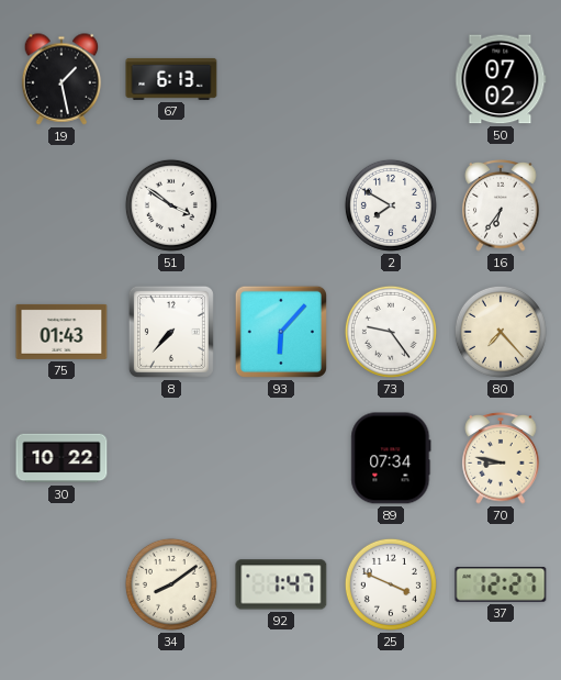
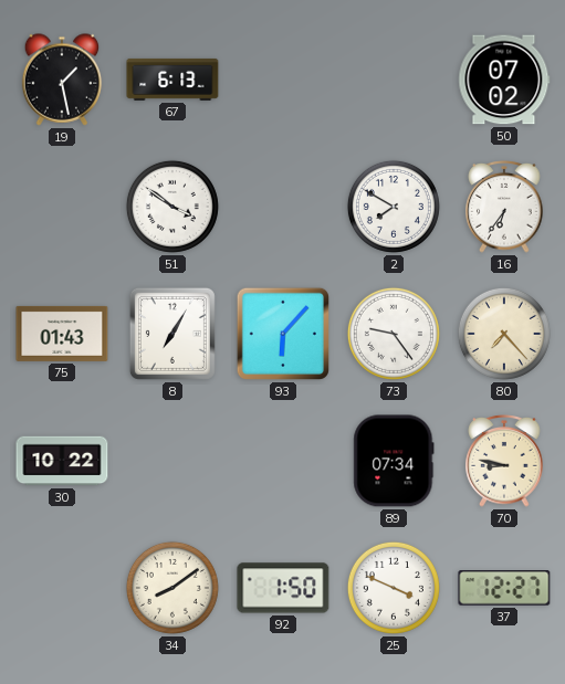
8: 7:37 -> 7:05
92: 1:47 -> 1:50
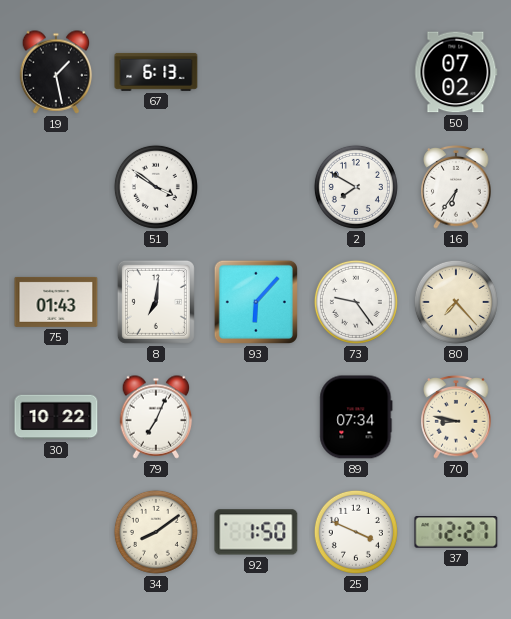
8: 7:05 -> 7:01
79: none -> 7:04
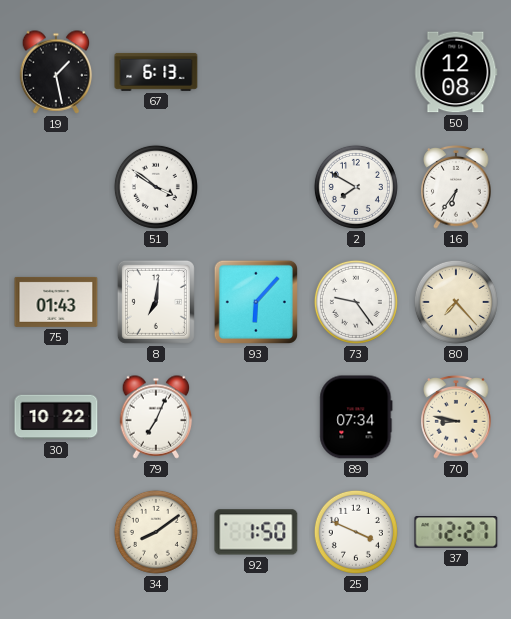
50: 07:02 -> 12:08
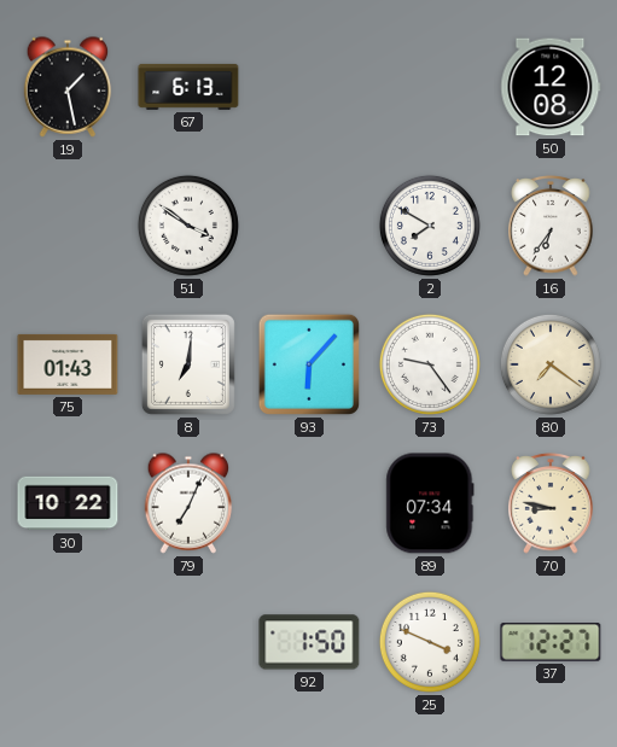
80: 7:23 -> 7:21
34: 8:09 -> none
